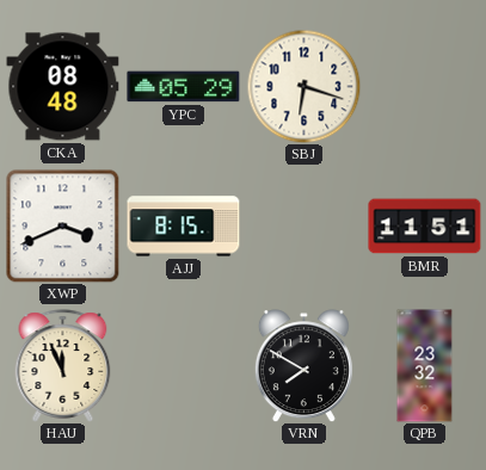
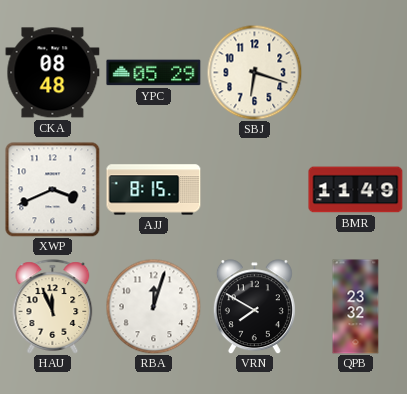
BMR: 11:51 -> 11:49
RBA: none -> 12:03
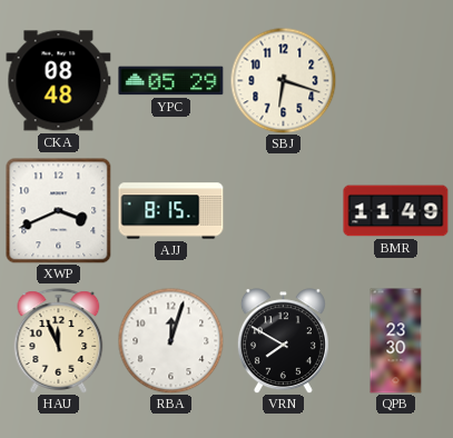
QPB: 23:32 -> 23:30
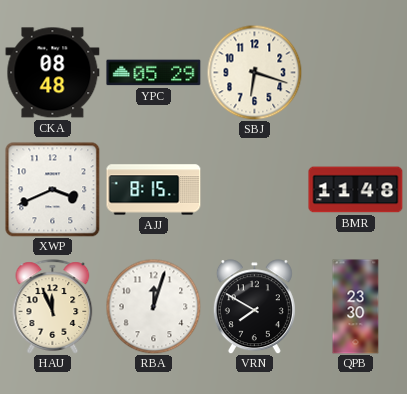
BMR: 11:49 -> 11:48
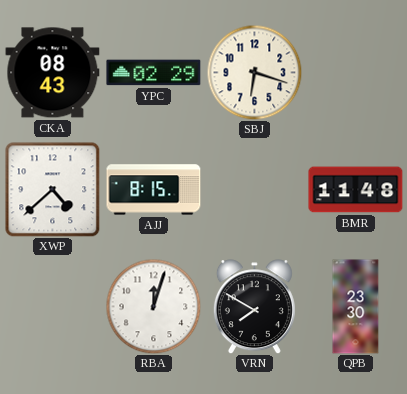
CKA: 08:48 -> 08:43
YPC: 05:29 -> 02:29
XWP: 3:41 -> 4:38
HAU: 11:56 -> none
